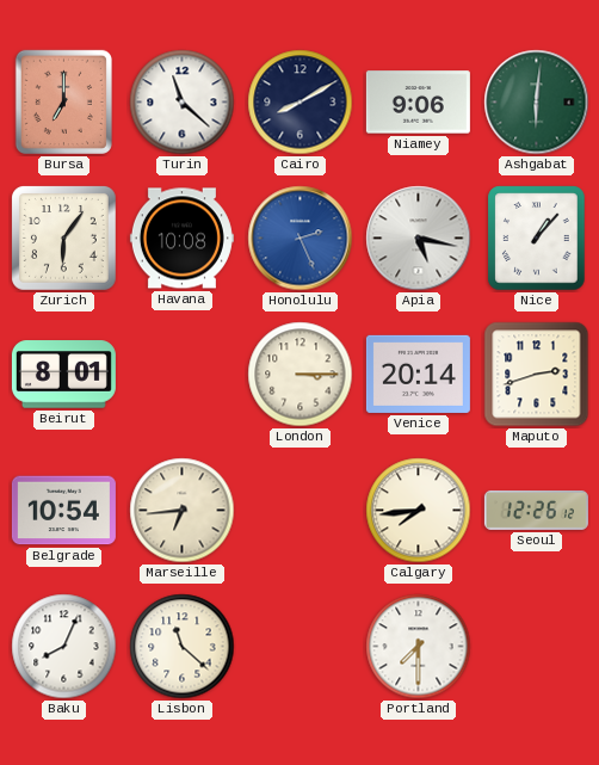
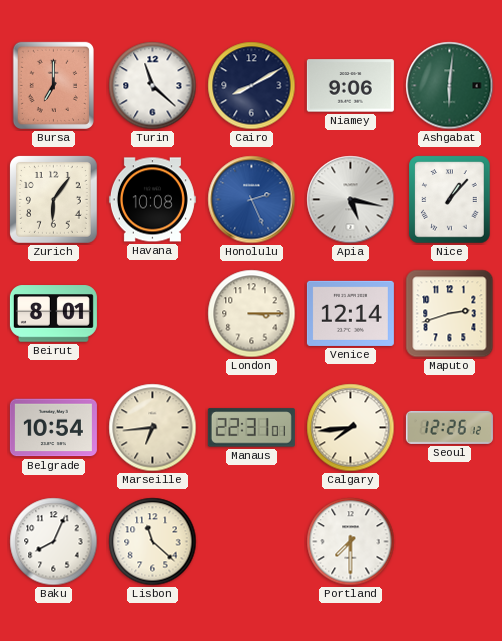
Venice: 20:14 -> 12:14
Manaus: none -> 22:31
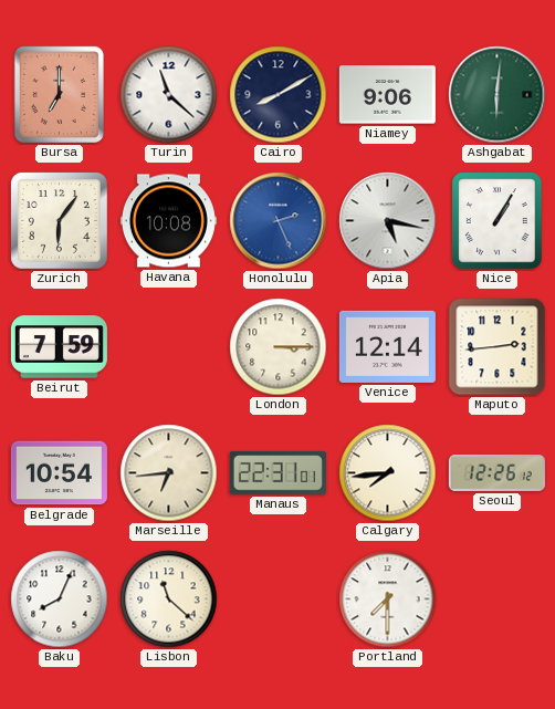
Nice: 1:07 -> 1:05
Beirut: 8:01 -> 7:59
Maputo: 2:42 -> 2:44
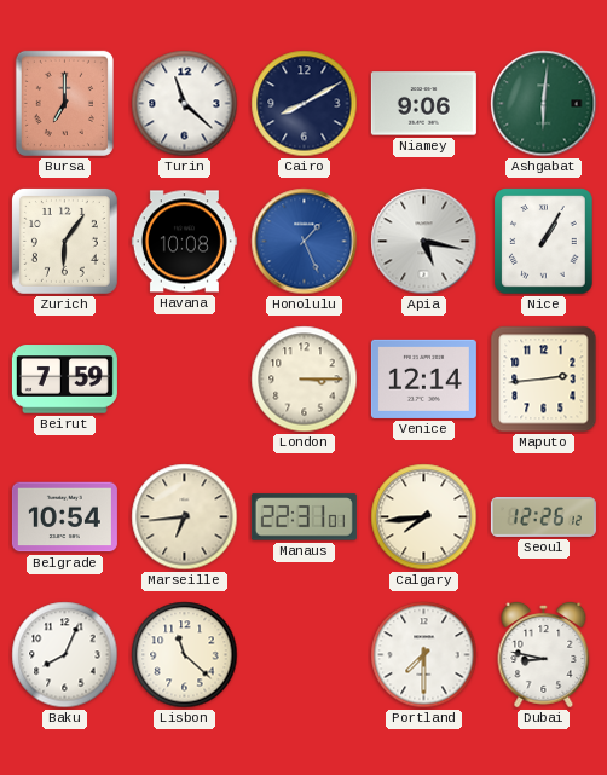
Honolulu: 2:26 -> 1:26
Dubai: none -> 8:47
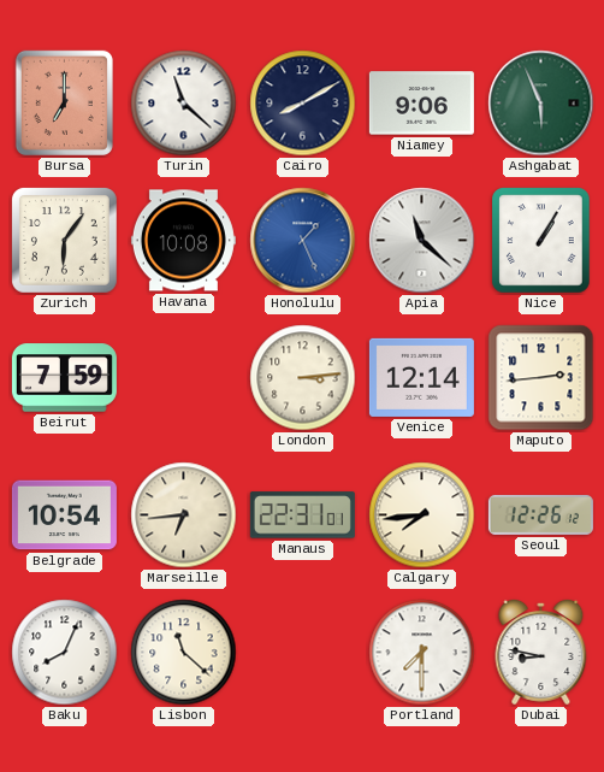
Ashgabat: 6:01 -> 5:56
Apia: 5:17 -> 11:22
London: 3:15 -> 3:14
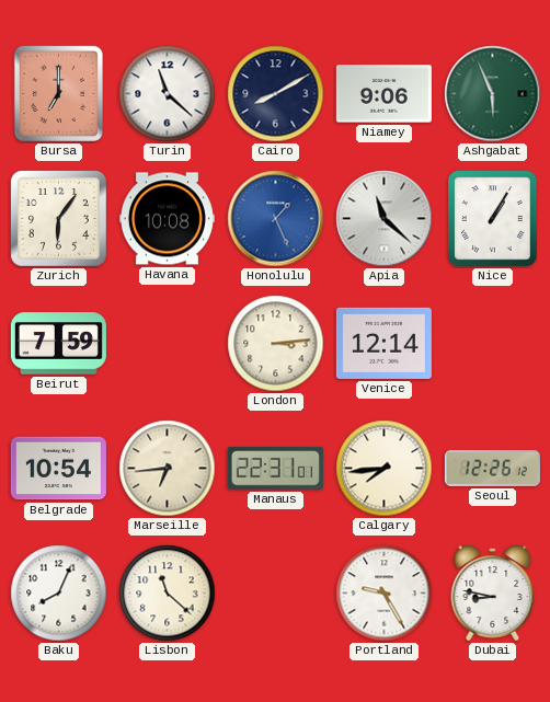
Maputo: 2:44 -> none
Portland: 7:30 -> 9:25
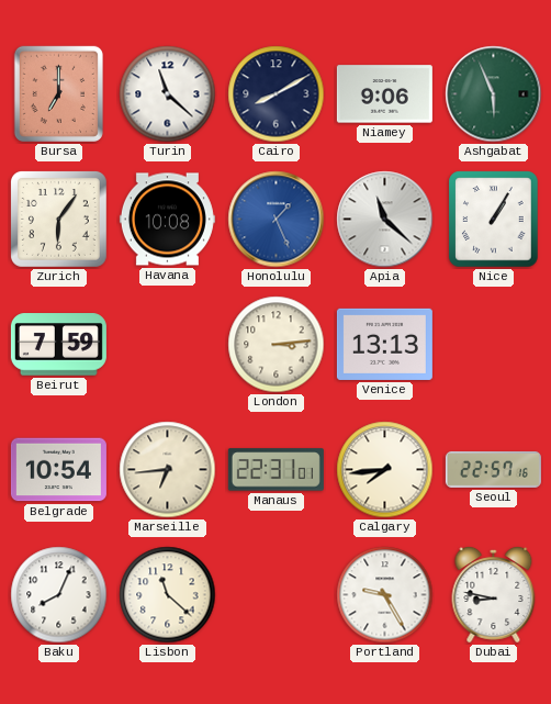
Venice: 12:14 -> 13:13
Seoul: 12:26 -> 22:57
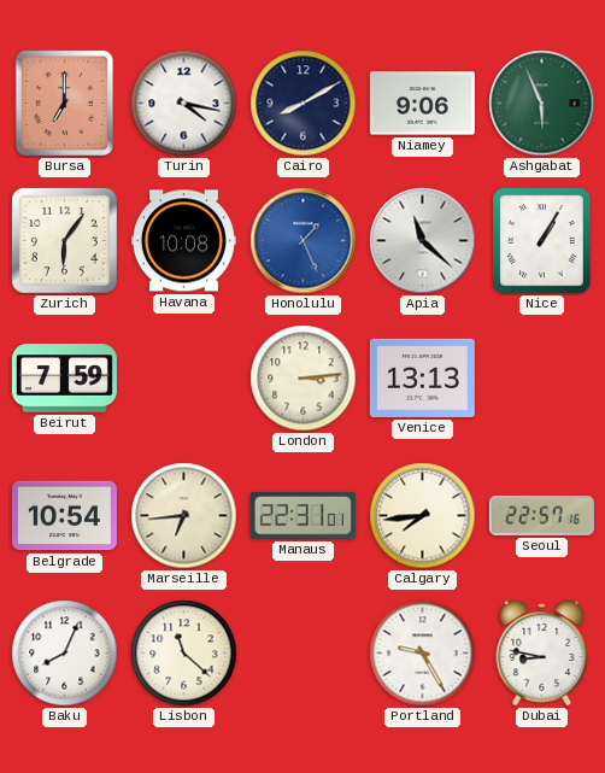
Turin: 11:22 -> 4:17
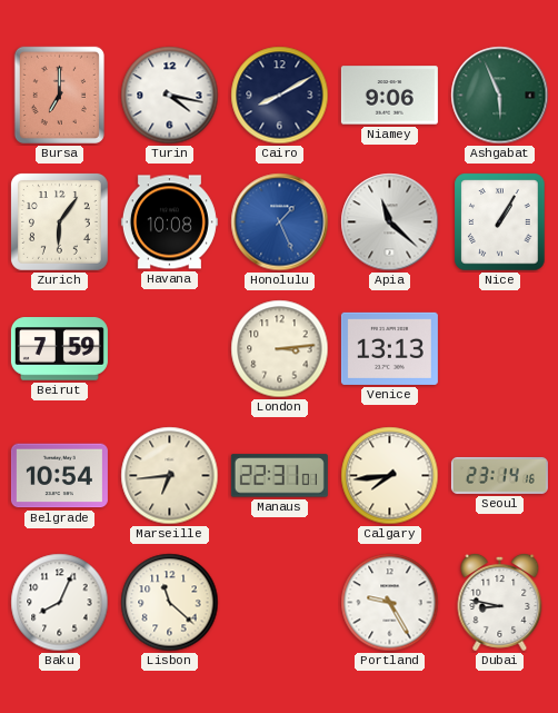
Seoul: 22:57 -> 23:14
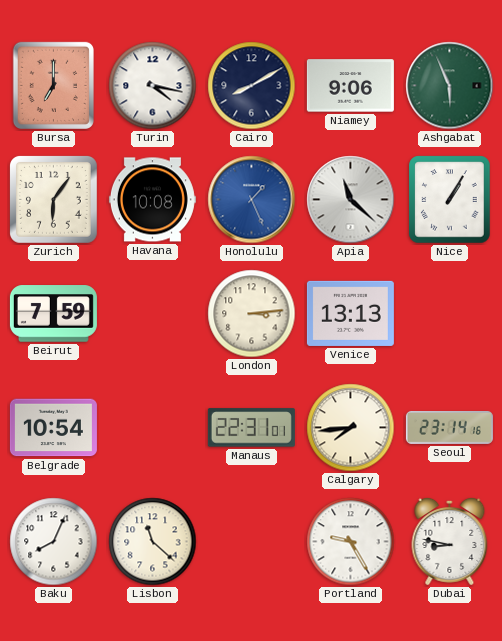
Marseille: 6:44 -> none
